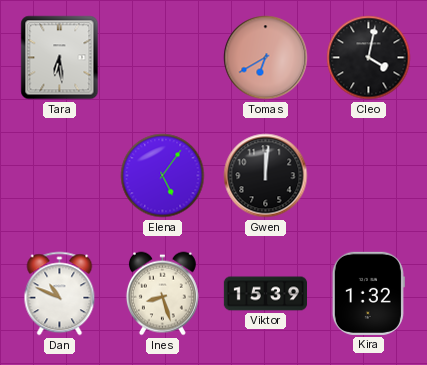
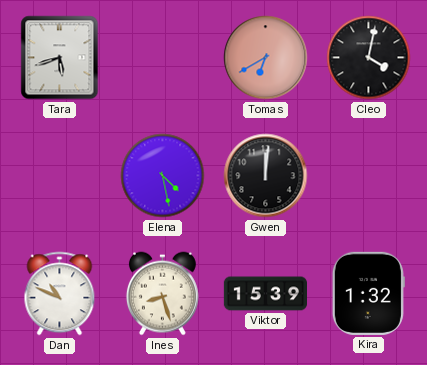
Tara: 6:29 -> 5:42
Elena: 5:06 -> 4:28
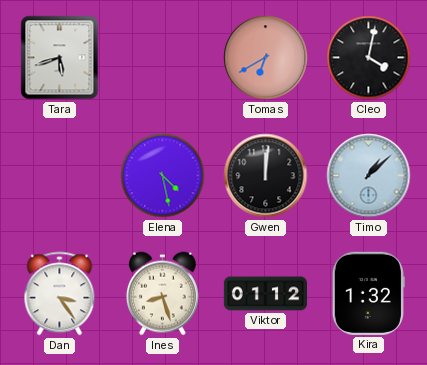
Timo: none -> 1:08
Dan: 10:49 -> 3:24
Viktor: 15:39 -> 01:12
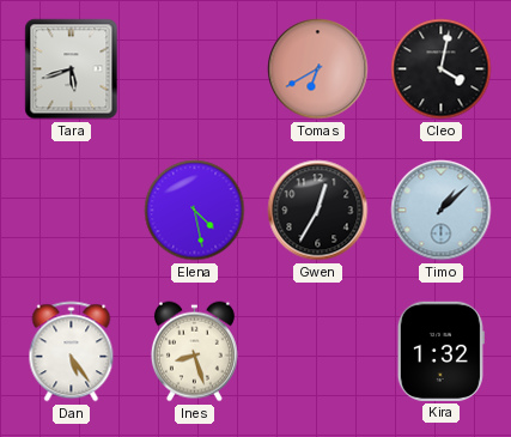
Gwen: 12:01 -> 12:35
Dan: 3:24 -> 5:24
Viktor: 01:12 -> none
